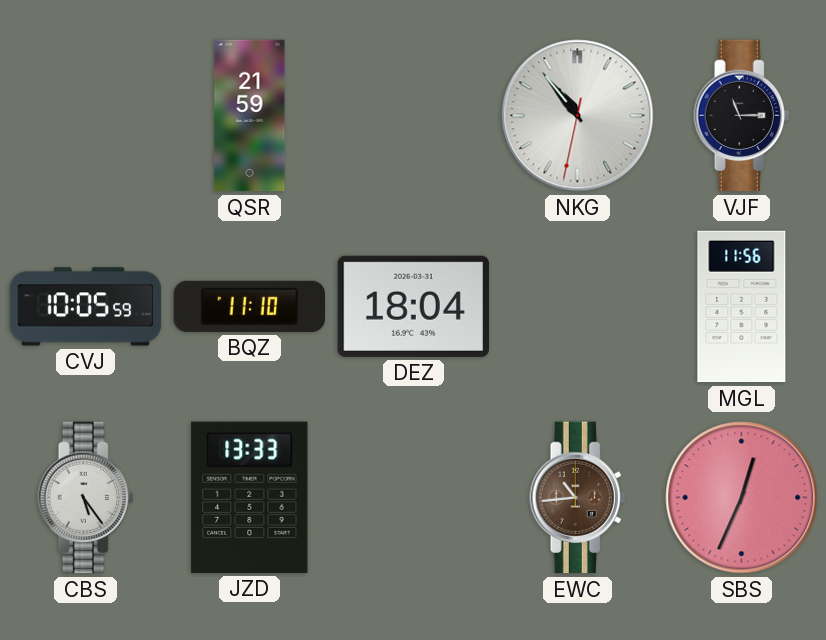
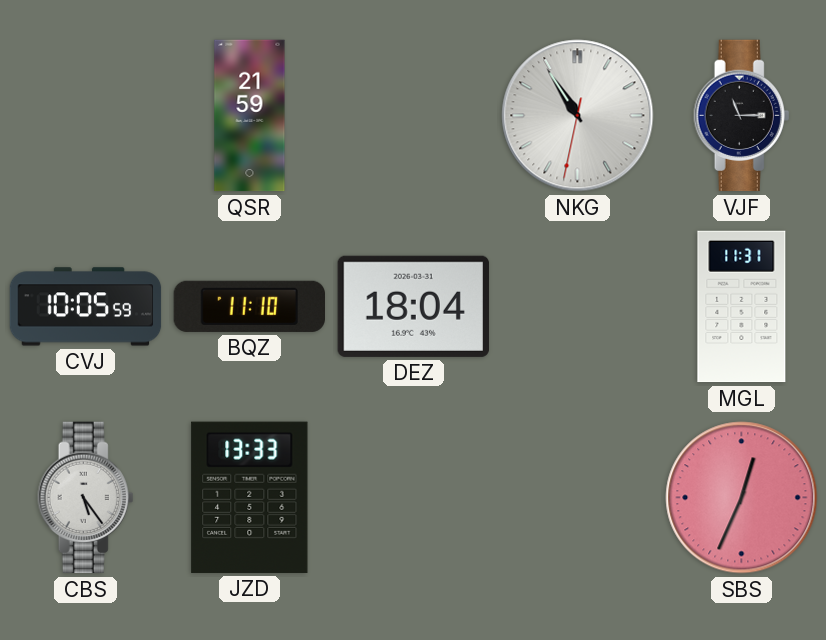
NKG: 10:53 -> 10:54
MGL: 11:56 -> 11:31
EWC: 10:44 -> none
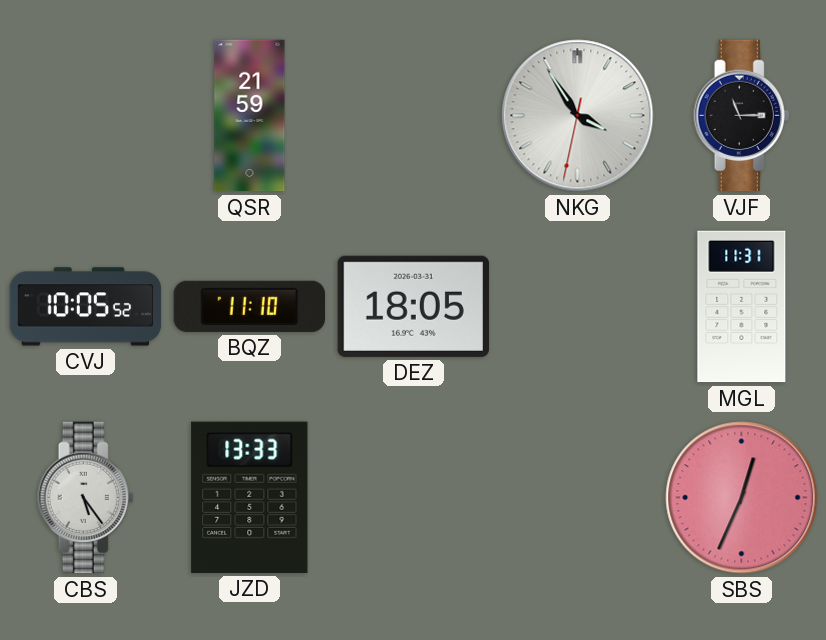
NKG: 10:54 -> 3:54
CVJ: 10:05:59 -> 10:05:52
DEZ: 18:04 -> 18:05
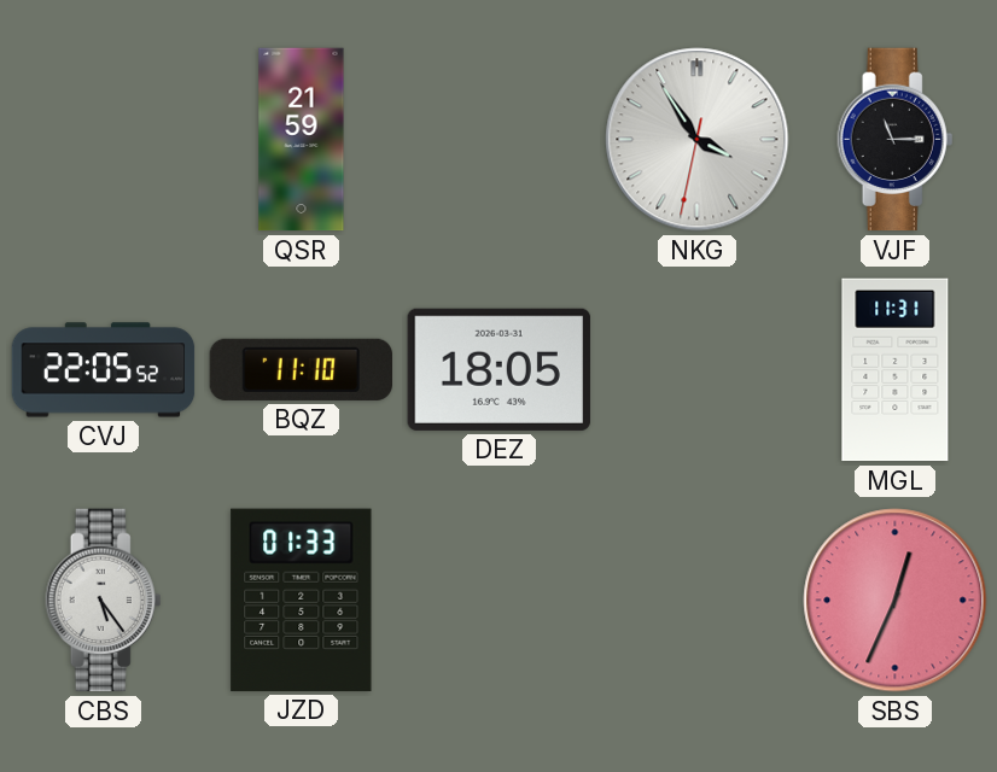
CVJ: 10:05 -> 22:05
JZD: 13:33 -> 01:33
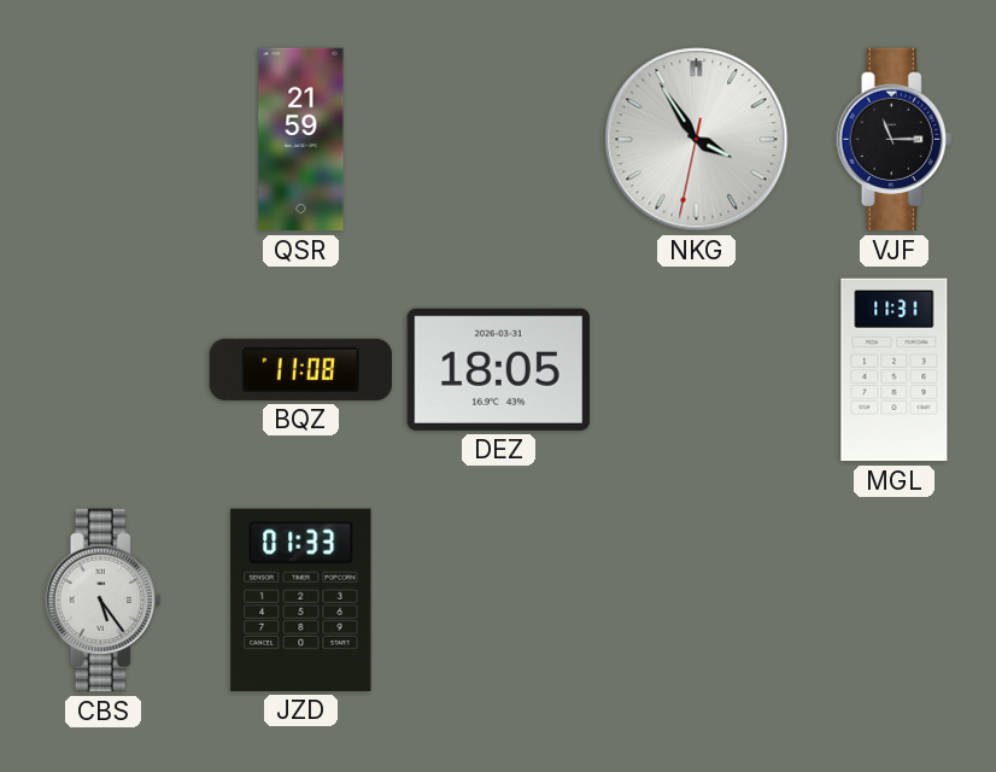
CVJ: 22:05 -> none
BQZ: 11:10 -> 11:08
SBS: 12:34 -> none
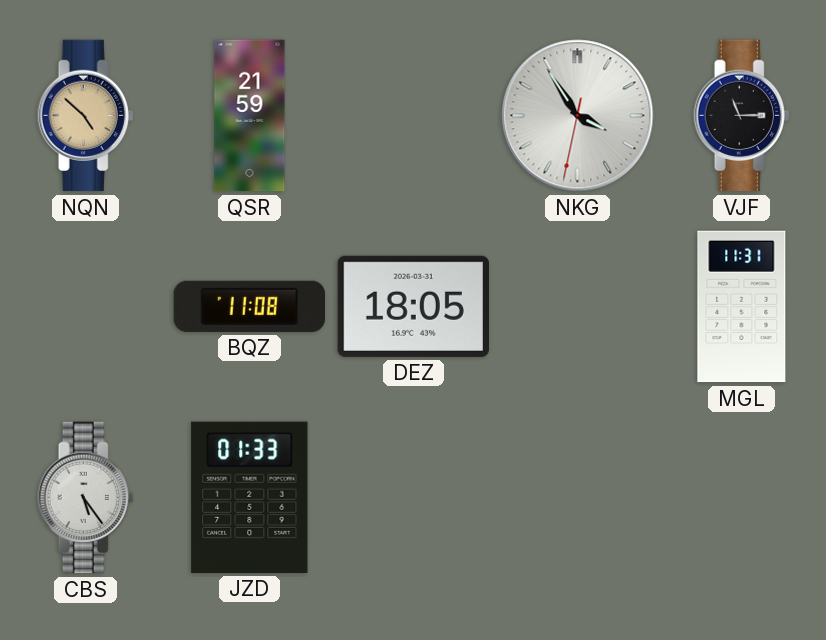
NQN: none -> 4:52
